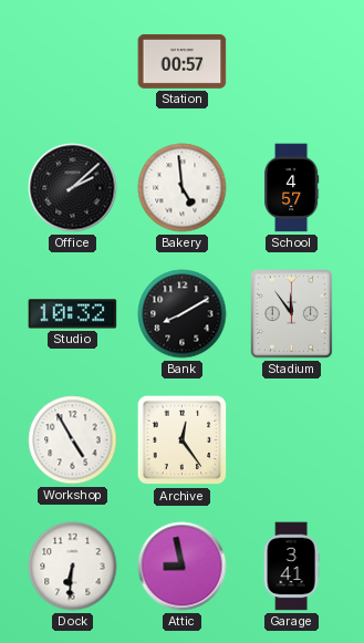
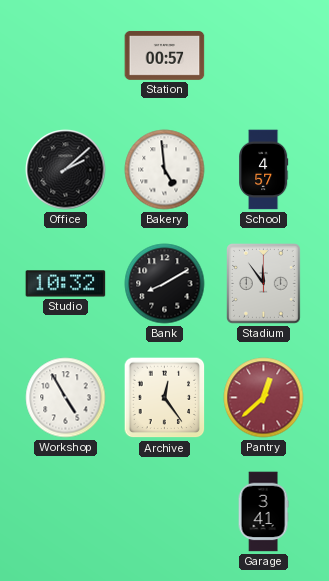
Pantry: none -> 12:38
Dock: 6:31 -> none
Attic: 8:58 -> none
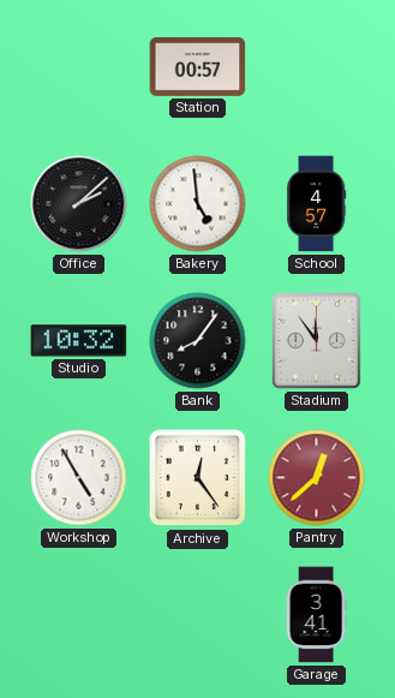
Bank: 8:10 -> 8:06
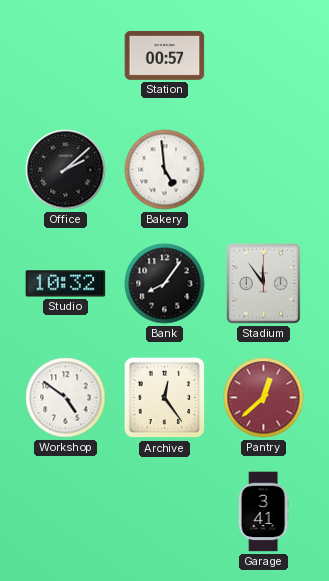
School: 4:57 -> none
Workshop: 4:55 -> 4:51
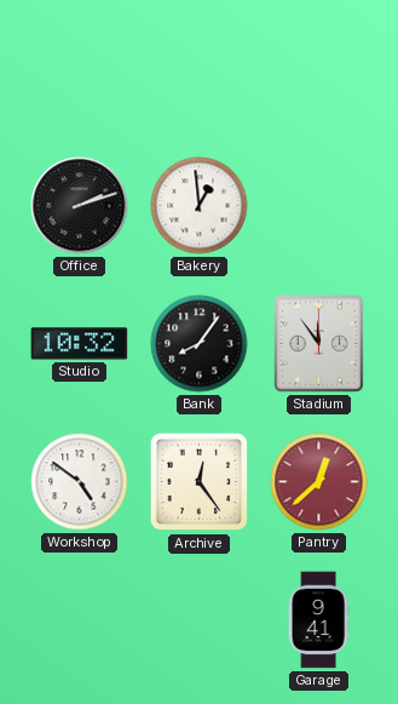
Station: 00:57 -> none
Office: 2:08 -> 2:12
Bakery: 4:59 -> 12:59
Garage: 3:41 -> 9:41
